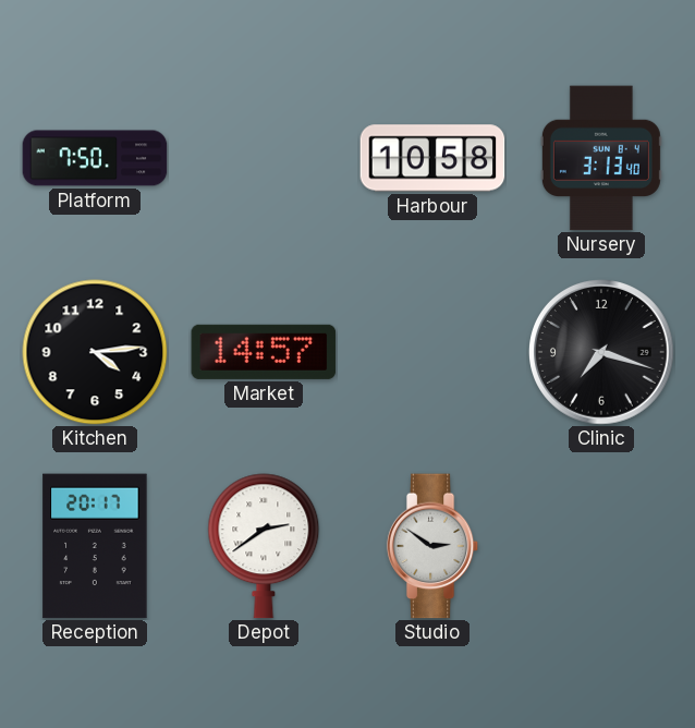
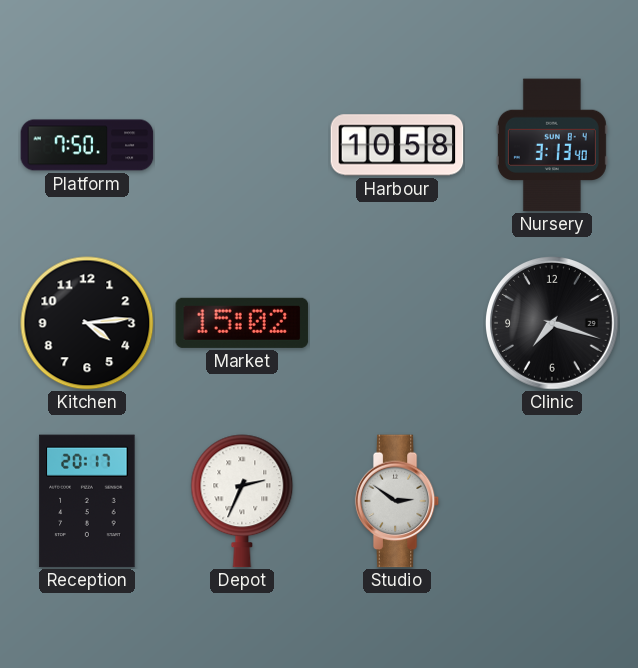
Market: 14:57 -> 15:02
Depot: 2:39 -> 2:34
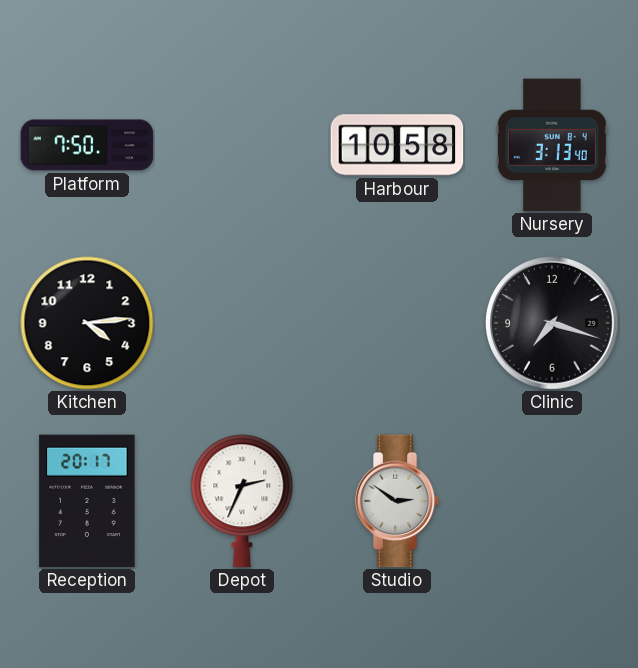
Market: 15:02 -> none
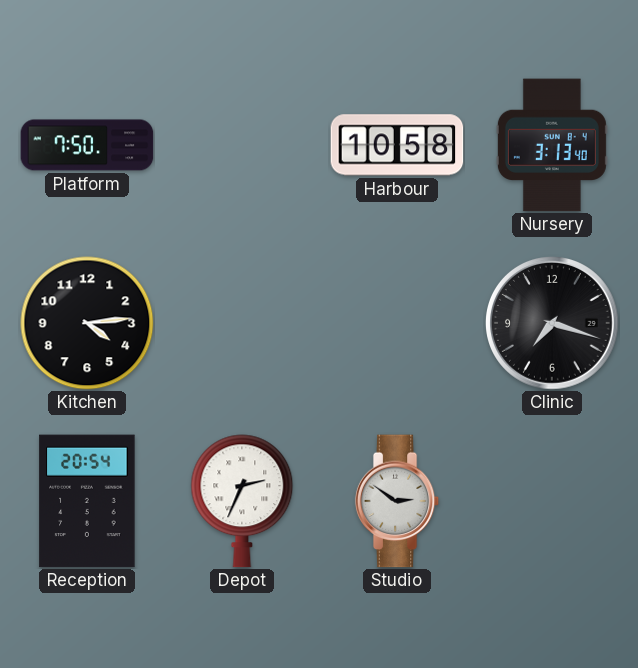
Reception: 20:17 -> 20:54
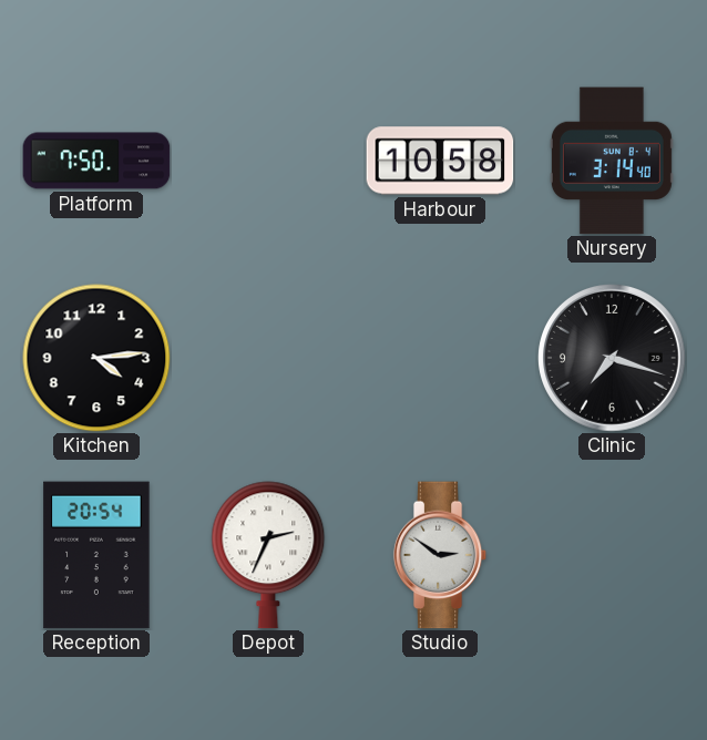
Nursery: 3:13 -> 3:14
